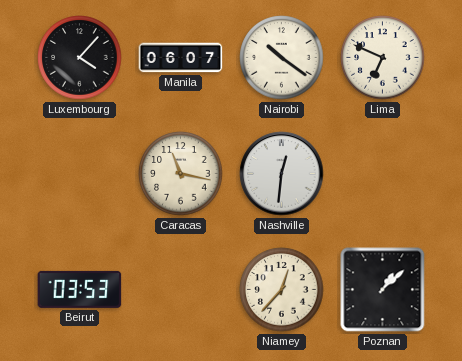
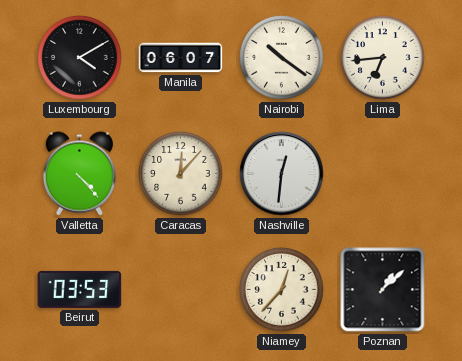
Luxembourg: 4:07 -> 4:10
Lima: 6:49 -> 6:44
Valletta: none -> 4:23
Caracas: 11:17 -> 12:07
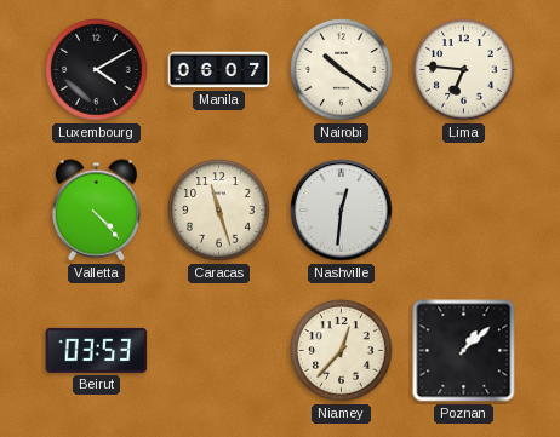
Lima: 6:44 -> 6:46
Caracas: 12:07 -> 11:27
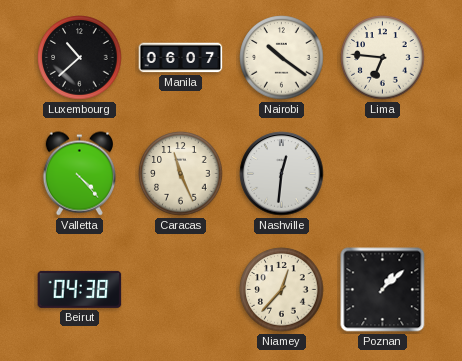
Luxembourg: 4:10 -> 10:38
Caracas: 11:27 -> 11:26
Beirut: 03:53 -> 04:38
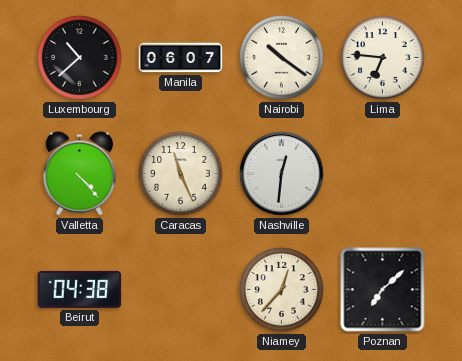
Poznan: 1:08 -> 7:08
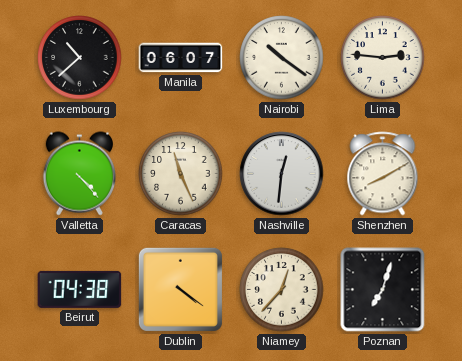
Lima: 6:46 -> 2:46
Shenzhen: none -> 8:10
Dublin: none -> 4:21
Poznan: 7:08 -> 7:03
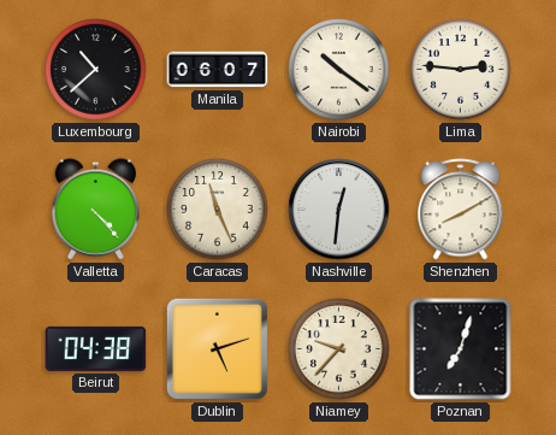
Dublin: 4:21 -> 5:12
Niamey: 12:37 -> 9:37
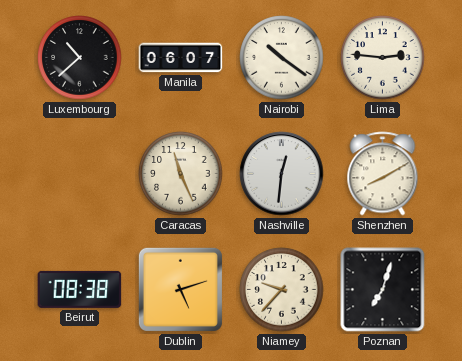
Valletta: 4:23 -> none
Beirut: 04:38 -> 08:38
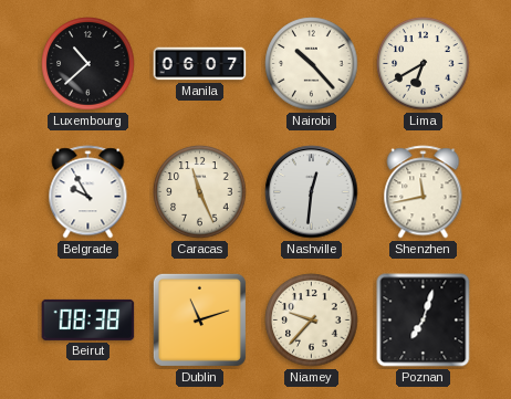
Nairobi: 10:21 -> 10:23
Lima: 2:46 -> 6:40
Belgrade: none -> 9:55
Shenzhen: 8:10 -> 11:43
Dublin: 5:12 -> 11:12
